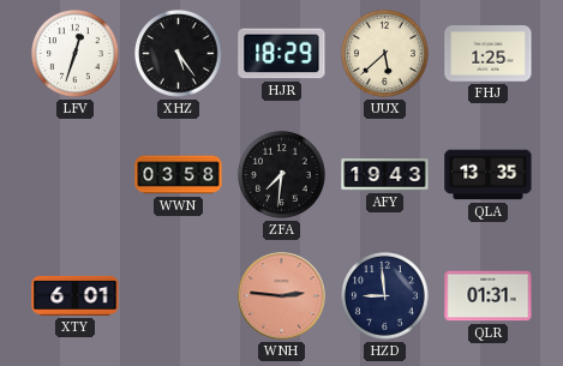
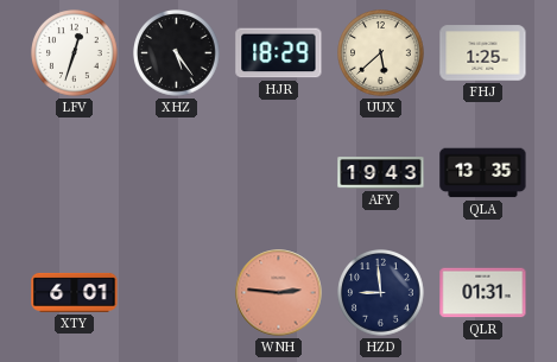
WWN: 03:58 -> none
ZFA: 7:31 -> none
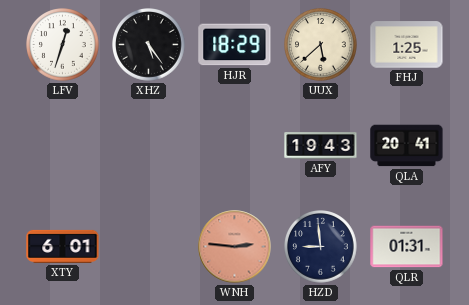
QLA: 13:35 -> 20:41
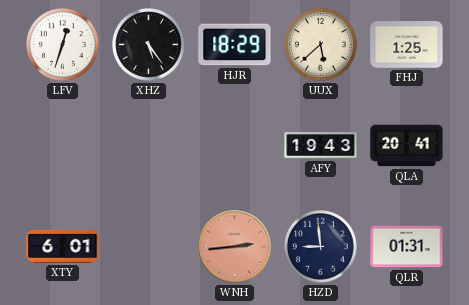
WNH: 2:46 -> 2:44
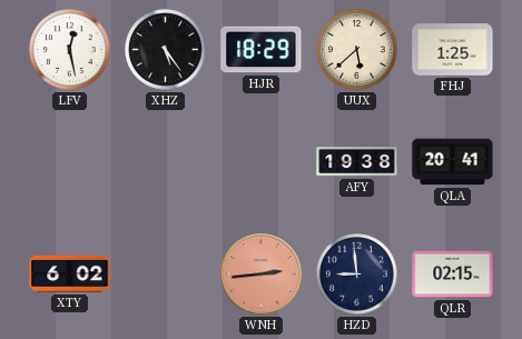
LFV: 12:33 -> 12:28
AFY: 19:43 -> 19:38
XTY: 6:01 -> 6:02
QLR: 01:31 -> 02:15
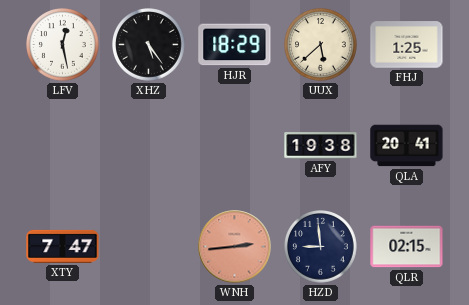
XTY: 6:02 -> 7:47
